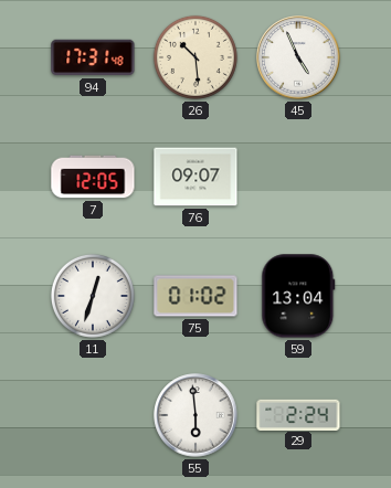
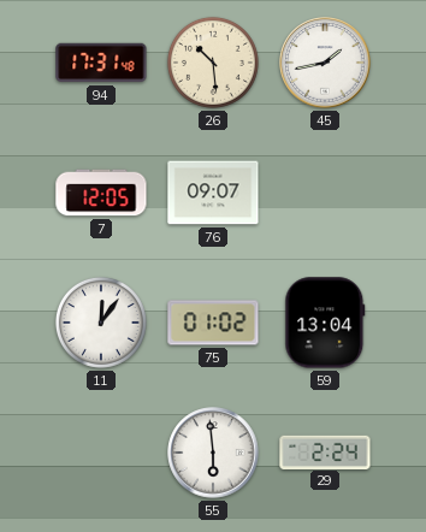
45: 4:56 -> 1:43
11: 12:33 -> 12:06
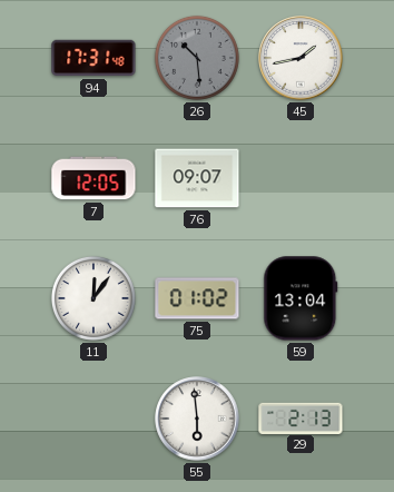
26 dial: cream -> grey
29: 2:24 -> 2:13
